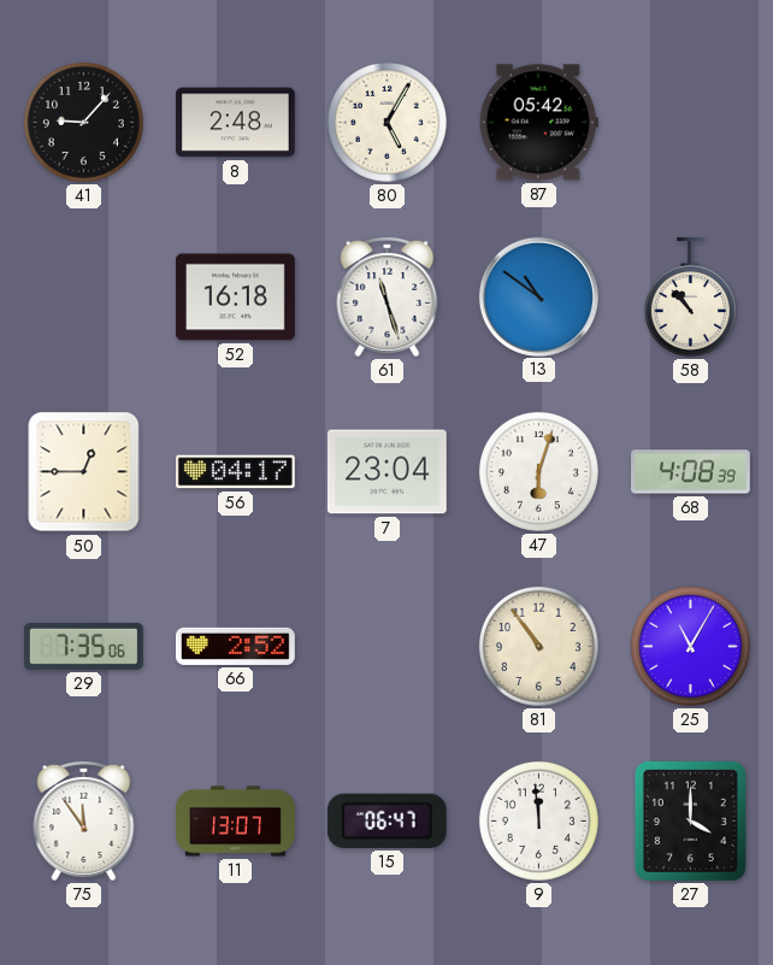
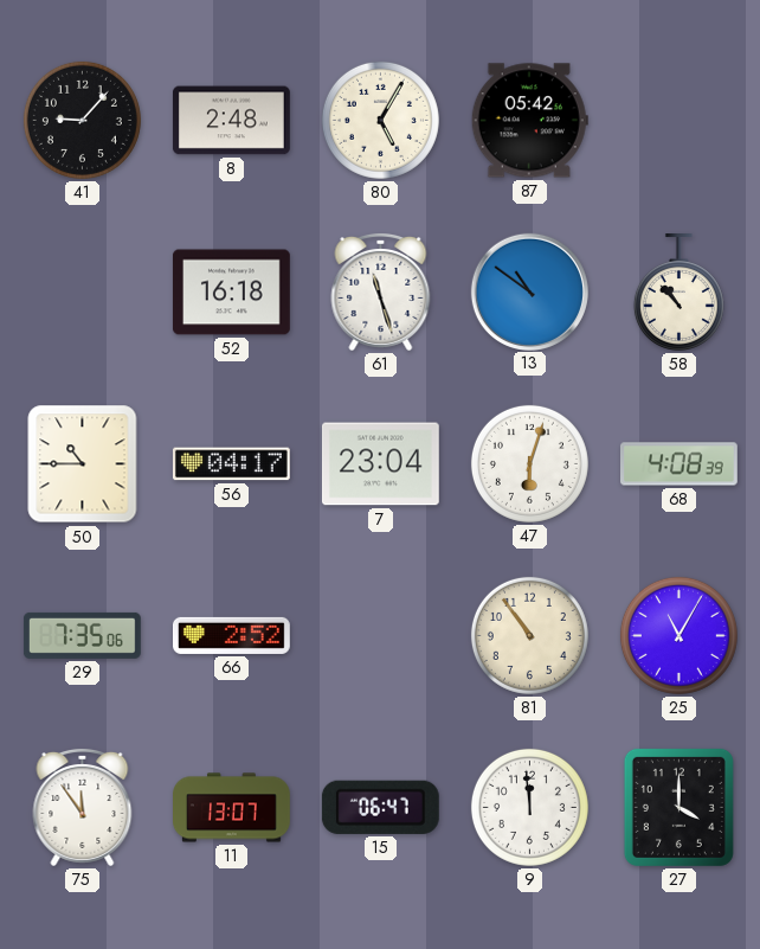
50: 12:45 -> 10:45
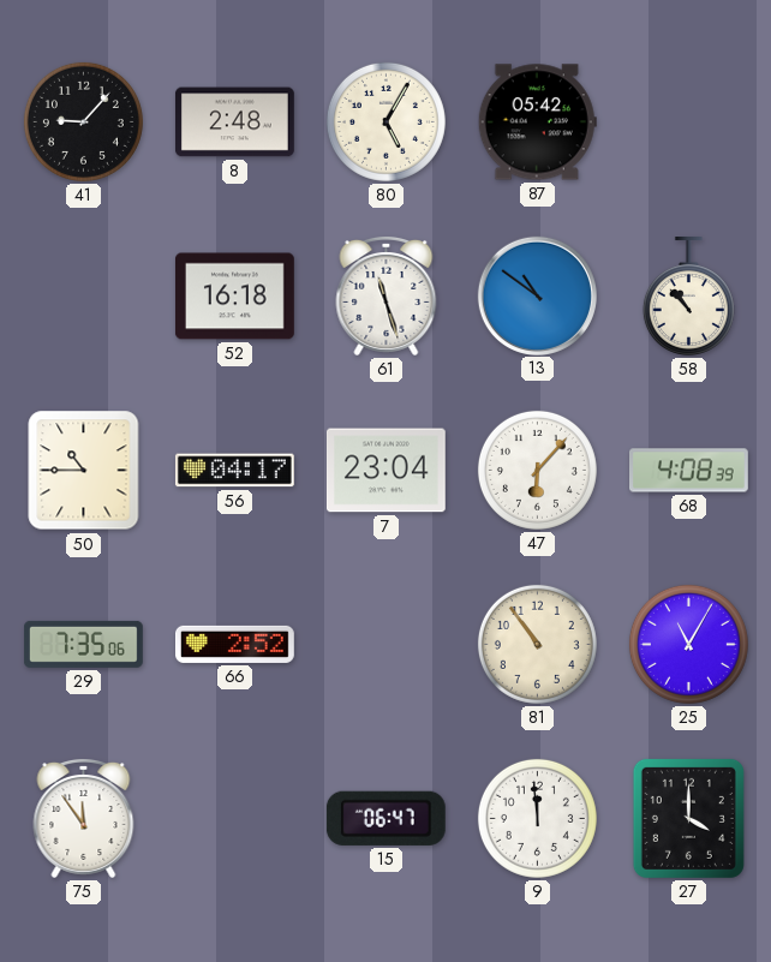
47: 6:03 -> 6:07
11: 13:07 -> none
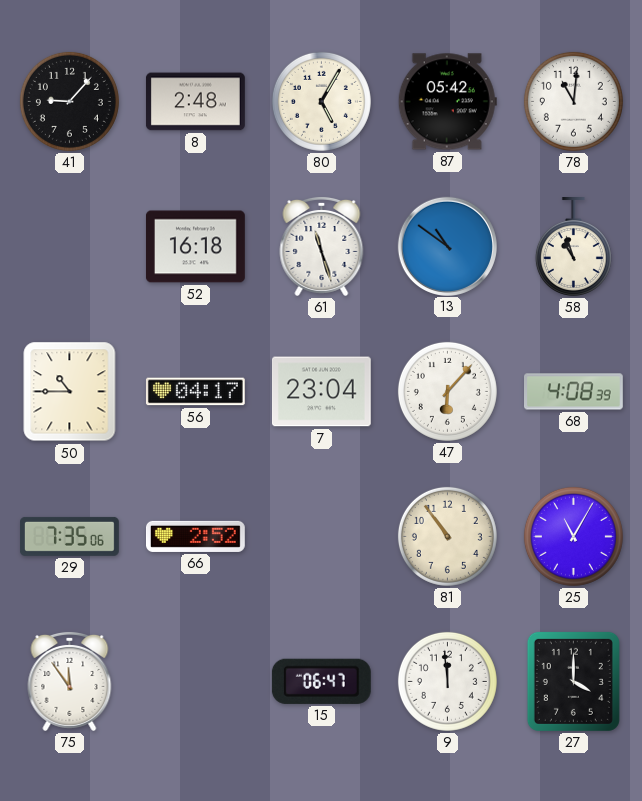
78: none -> 11:01
58: 10:53 -> 10:57
